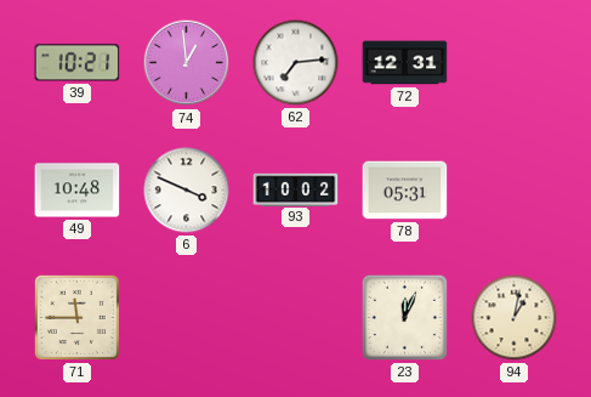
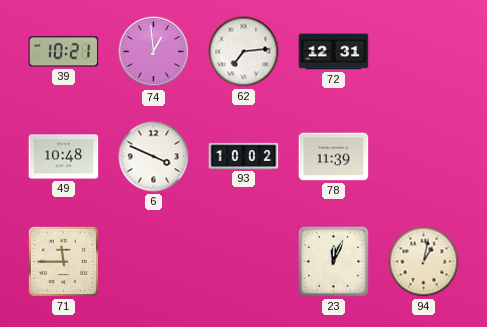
78: 05:31 -> 11:39
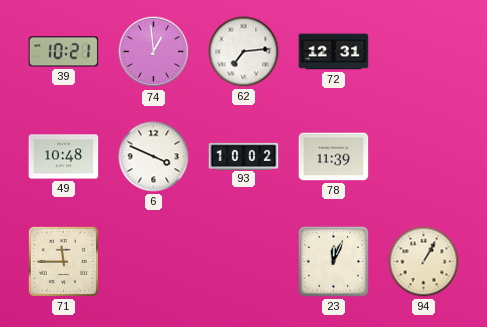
94: 1:02 -> 1:05
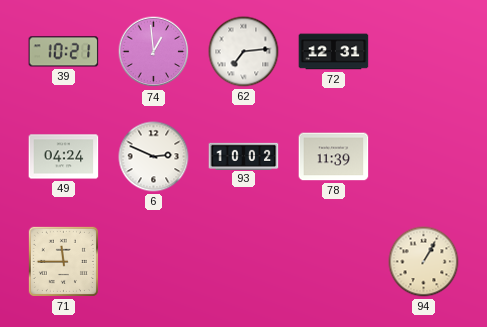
49: 10:48 -> 04:24
6: 3:49 -> 2:49
23: 12:04 -> none
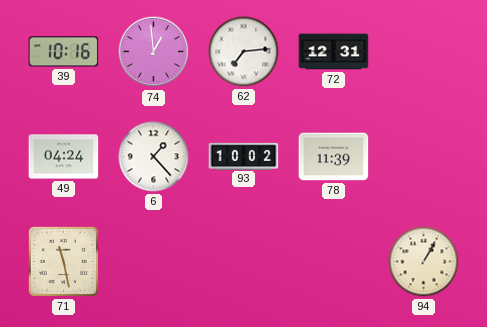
39: 10:21 -> 10:16
6: 2:49 -> 1:23
71: 11:45 -> 11:28
